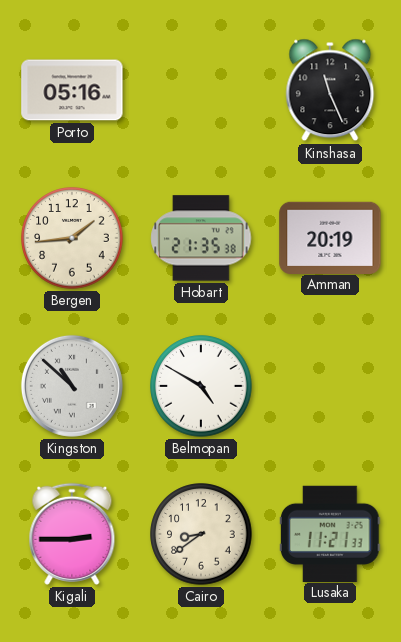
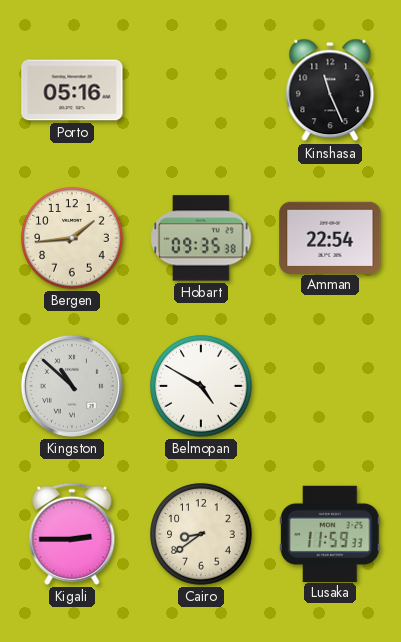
Hobart: 21:35 -> 09:35
Amman: 20:19 -> 22:54
Lusaka: 11:21 -> 11:59
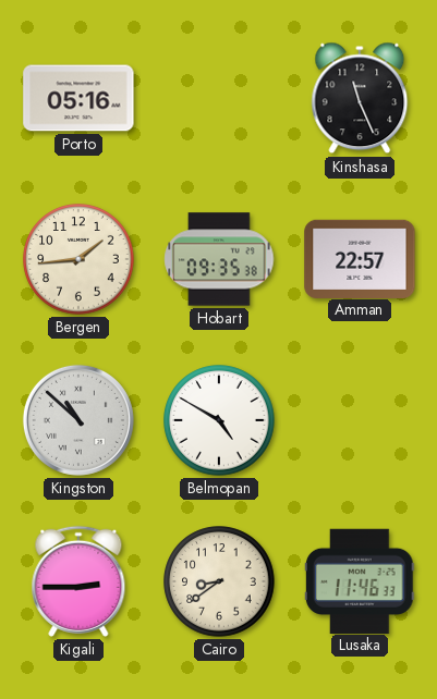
Amman: 22:54 -> 22:57
Lusaka: 11:59 -> 11:46
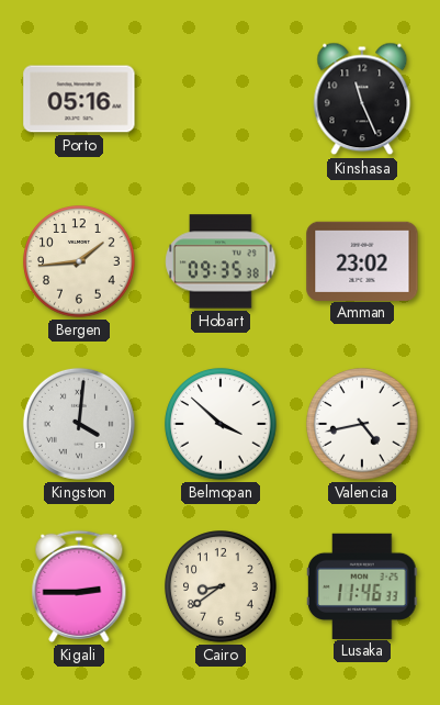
Amman: 22:57 -> 23:02
Kingston: 10:52 -> 4:01
Belmopan: 4:50 -> 3:52
Valencia: none -> 4:43
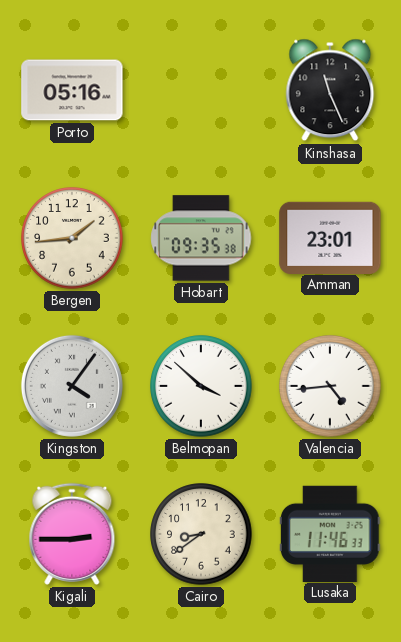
Amman: 23:02 -> 23:01
Kingston: 4:01 -> 4:06
Valencia: 4:43 -> 4:44
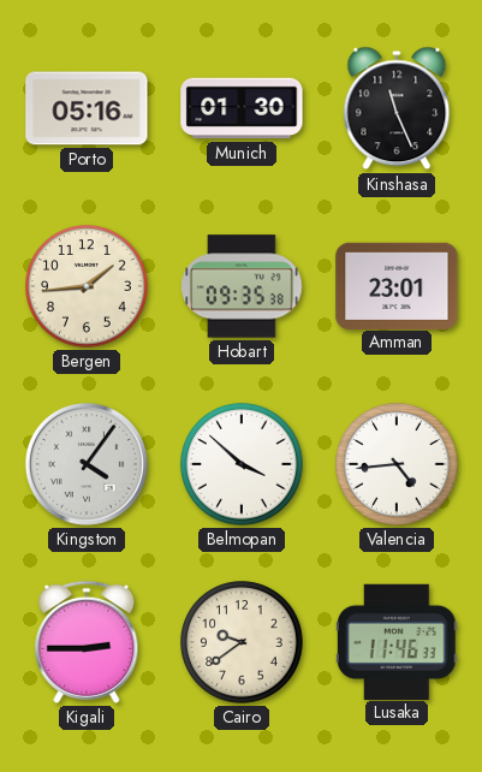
Munich: none -> 01:30
Cairo: 8:39 -> 9:39
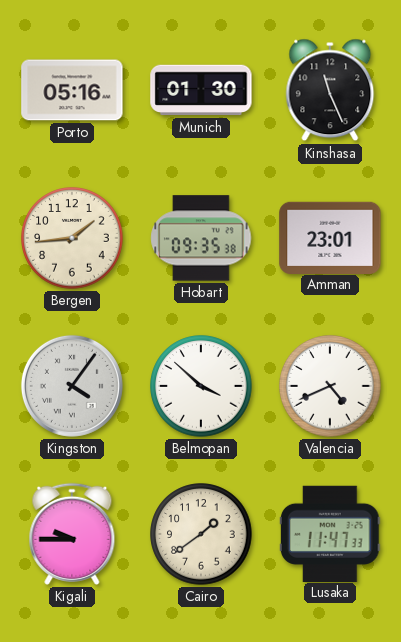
Valencia: 4:44 -> 4:41
Kigali: 2:45 -> 9:45
Cairo: 9:39 -> 1:39
Lusaka: 11:46 -> 11:47
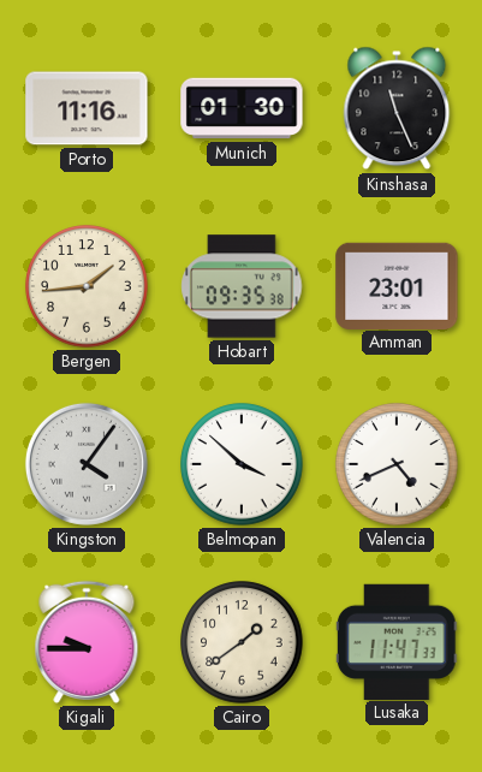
Porto: 05:16 -> 11:16
